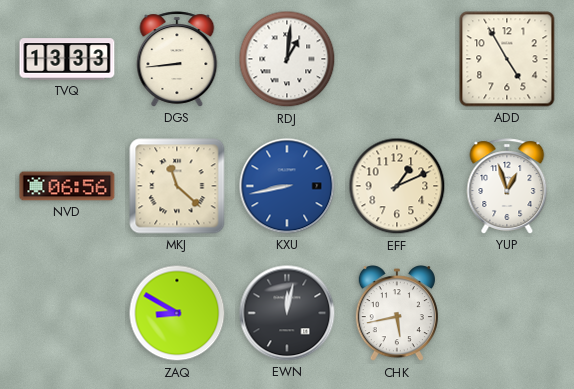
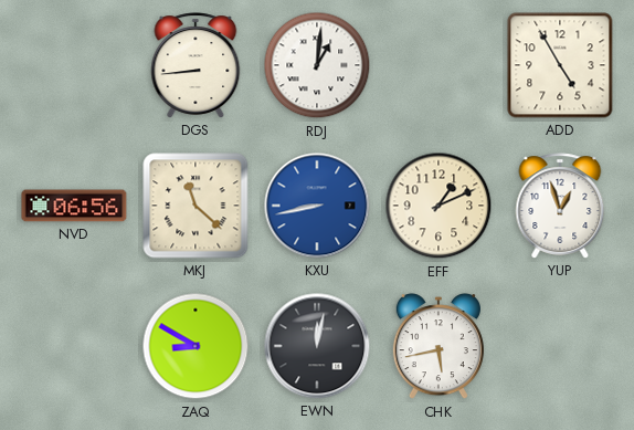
TVQ: 13:33 -> none
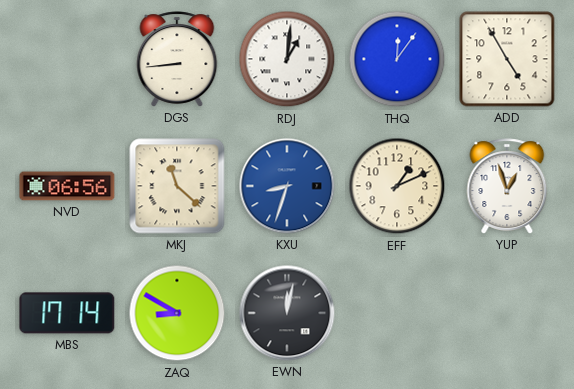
THQ: none -> 12:06
KXU: 8:43 -> 8:33
MBS: none -> 17:14
CHK: 5:43 -> none
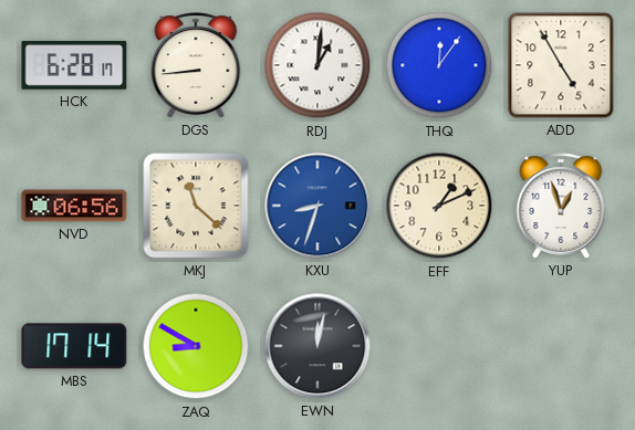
HCK: none -> 6:28
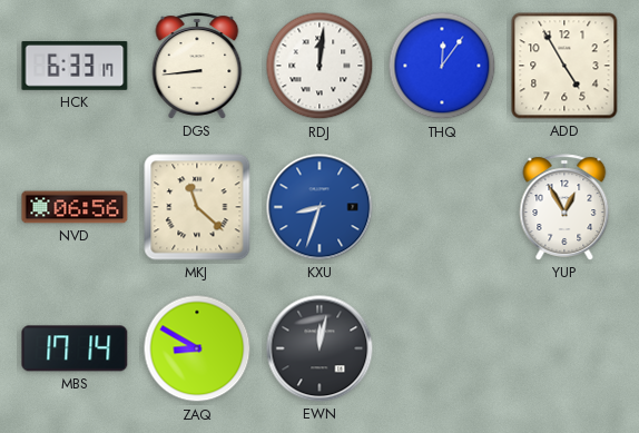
HCK: 6:28 -> 6:33
RDJ: 1:01 -> 12:01
EFF: 1:11 -> none
YUP: 12:57 -> 12:55
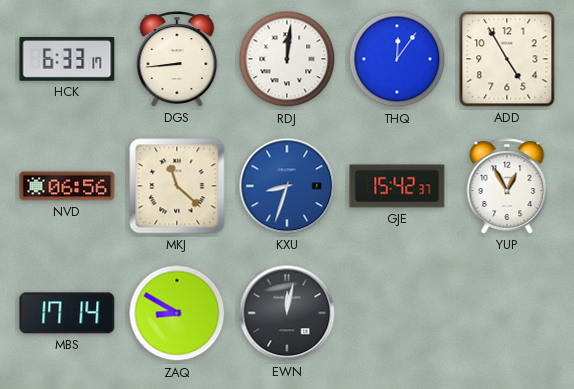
GJE: none -> 15:42
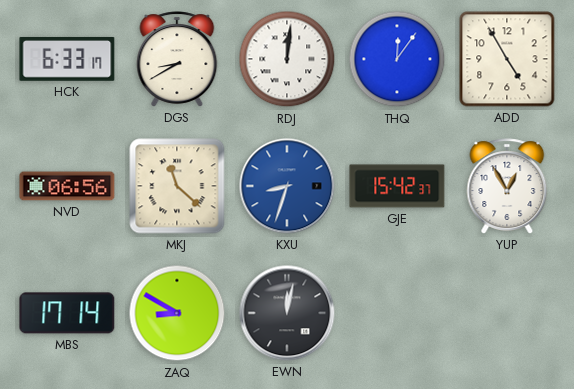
DGS: 8:44 -> 8:40
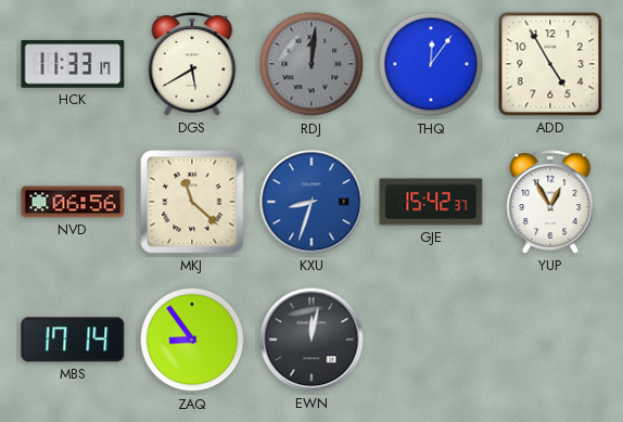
HCK: 6:33 -> 11:33
DGS: 8:40 -> 5:40
RDJ dial: white -> grey
ZAQ: 8:50 -> 8:54
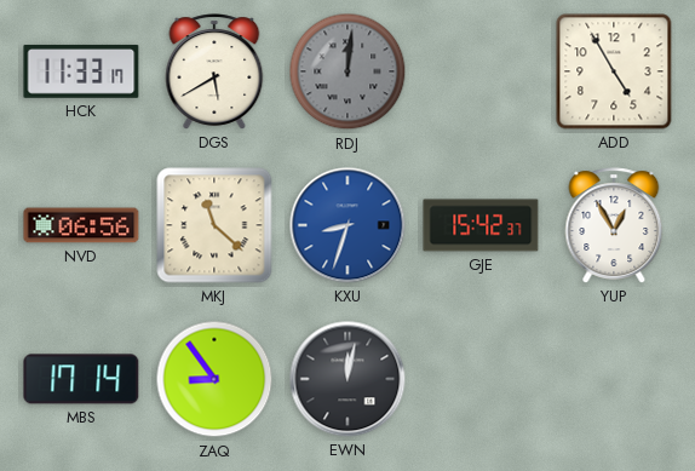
THQ: 12:06 -> none
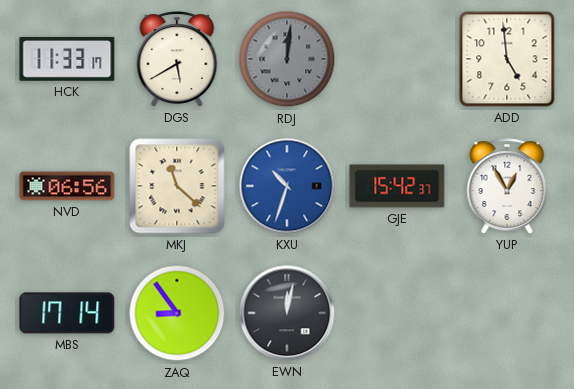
ADD: 4:55 -> 4:59
KXU: 8:33 -> 10:33
